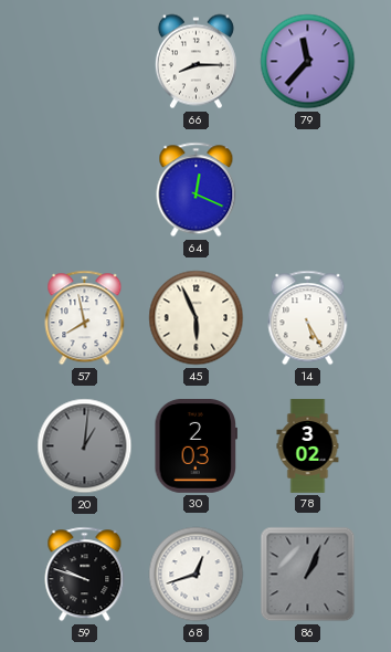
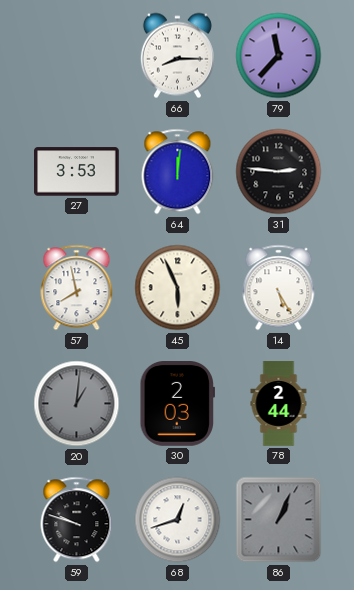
27: none -> 3:53
64: 12:19 -> 12:01
31: none -> 2:46
78: 3:02 -> 2:44
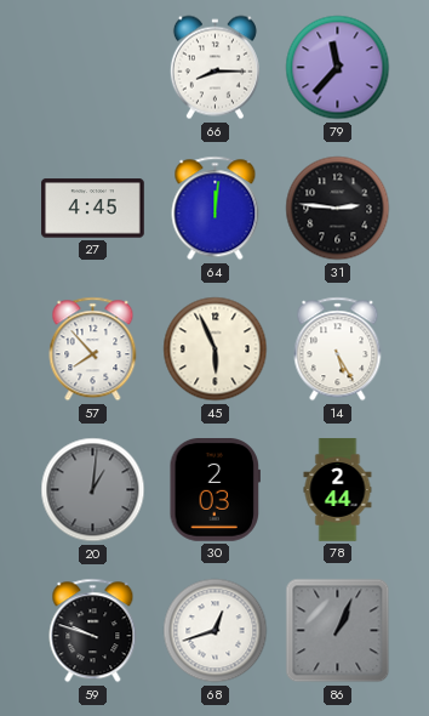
27: 3:53 -> 4:45
57: 7:58 -> 7:53
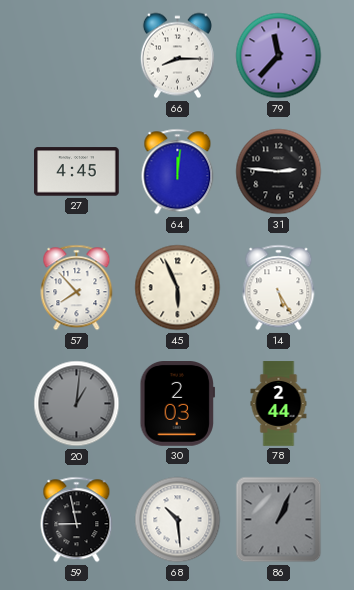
59: 9:48 -> 8:58
68: 12:42 -> 10:29
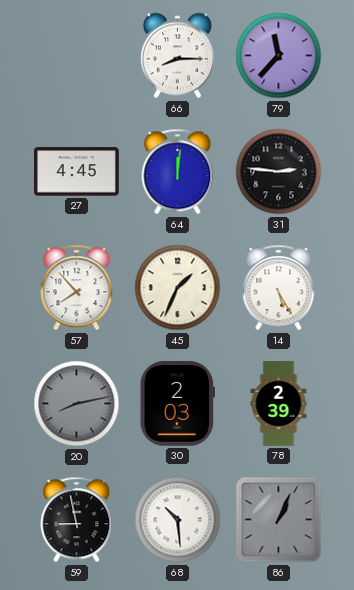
45: 5:56 -> 1:34
20: 1:01 -> 8:13
78: 2:44 -> 2:39
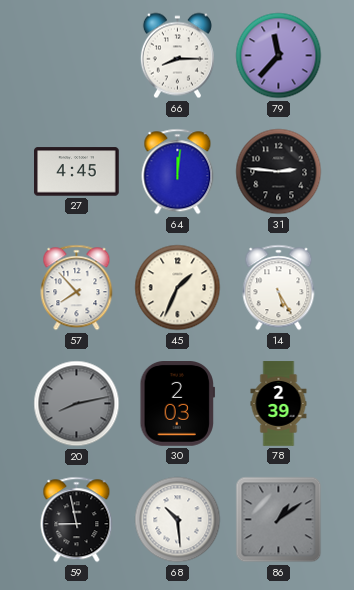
86: 1:04 -> 1:09
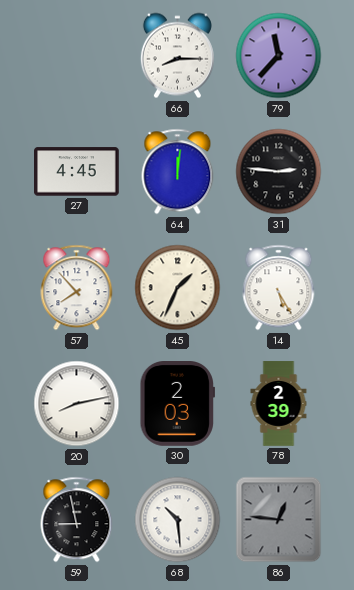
20 dial: grey -> white
86: 1:09 -> 12:46
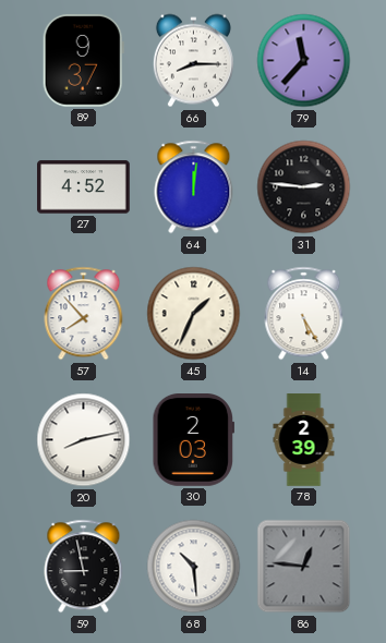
89: none -> 9:37
27: 4:45 -> 4:52
